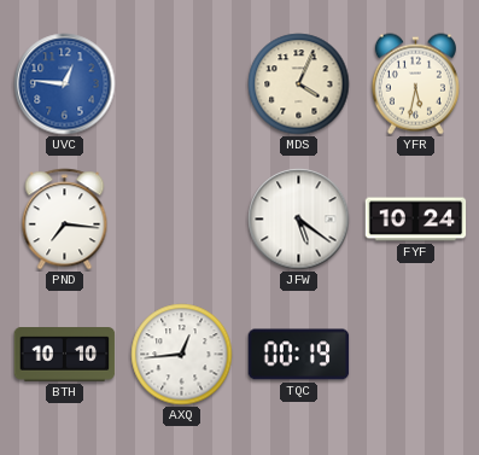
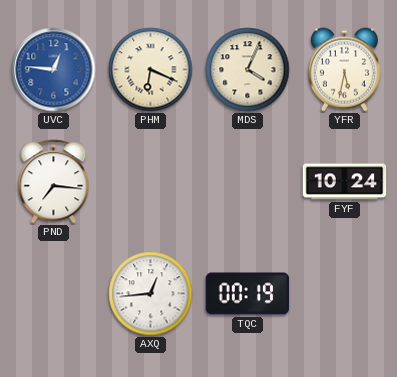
PHM: none -> 6:19
JFW: 5:21 -> none
BTH: 10:10 -> none
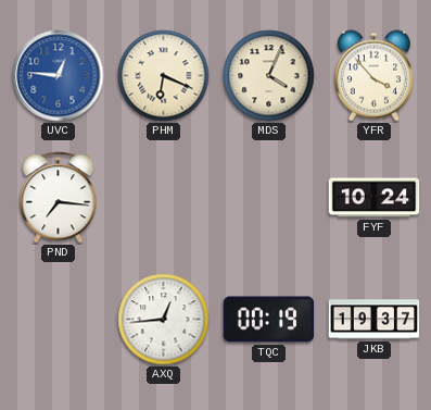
YFR: 5:32 -> 3:53
JKB: none -> 19:37
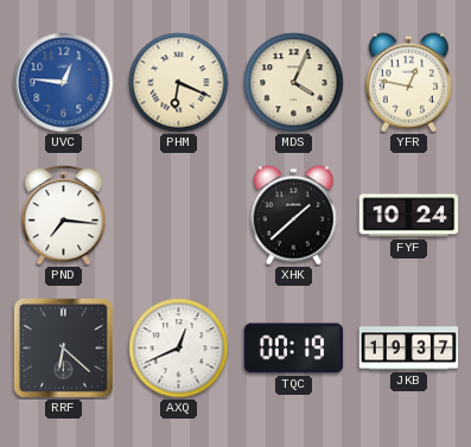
YFR: 3:53 -> 12:47
XHK: none -> 1:38
RRF: none -> 6:22
AXQ: 12:44 -> 12:41
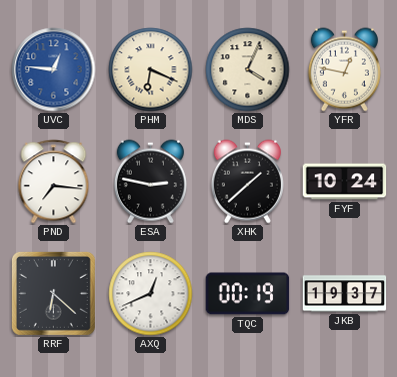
ESA: none -> 2:47
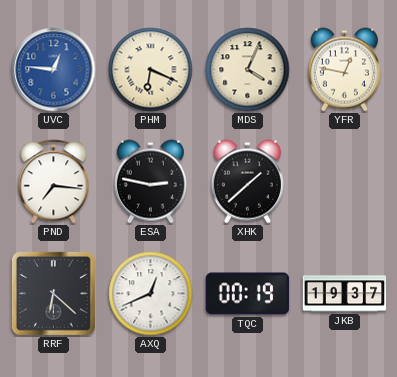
FYF: 10:24 -> none
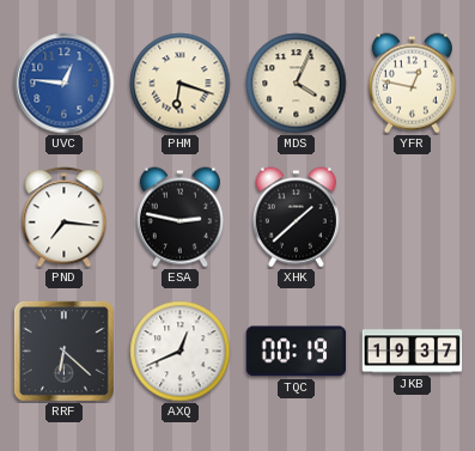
PHM: 6:19 -> 6:18
